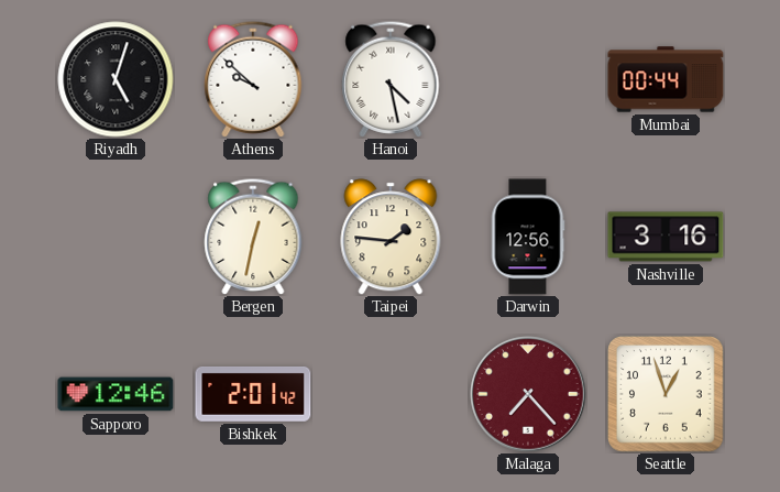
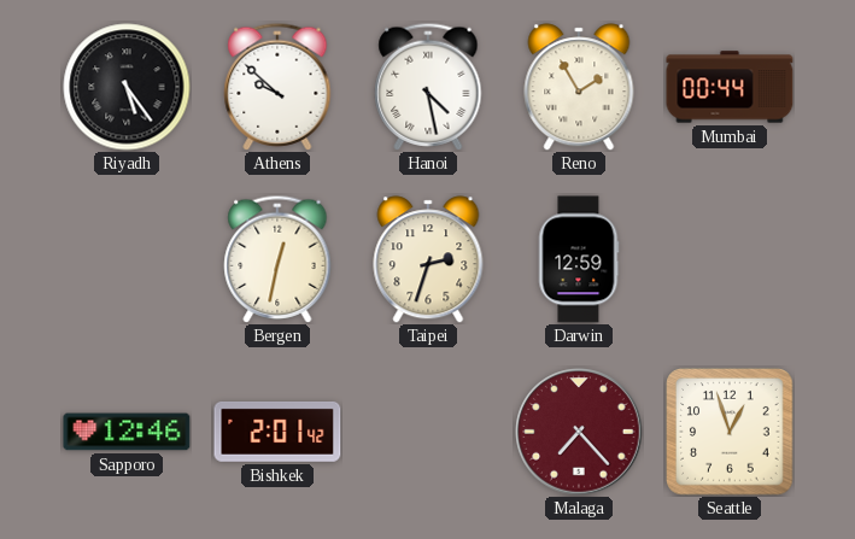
Riyadh: 5:03 -> 5:24
Reno: none -> 1:55
Taipei: 1:46 -> 2:33
Darwin: 12:56 -> 12:59
Nashville: 3:16 -> none
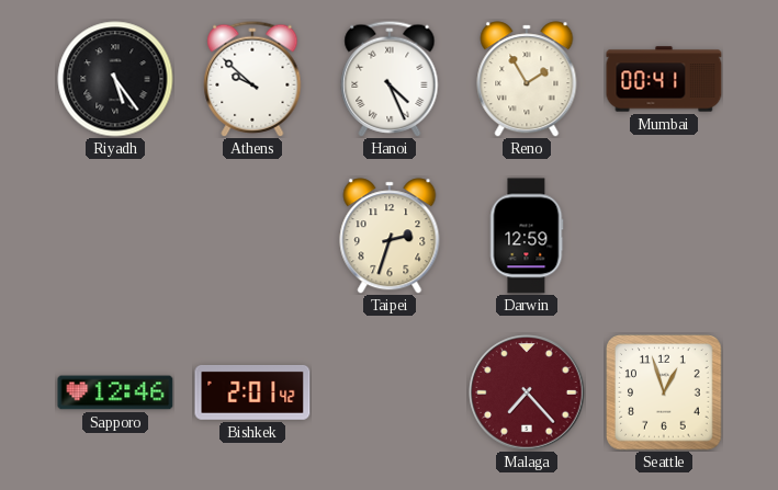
Hanoi: 4:28 -> 4:26
Mumbai: 00:44 -> 00:41
Bergen: 12:32 -> none
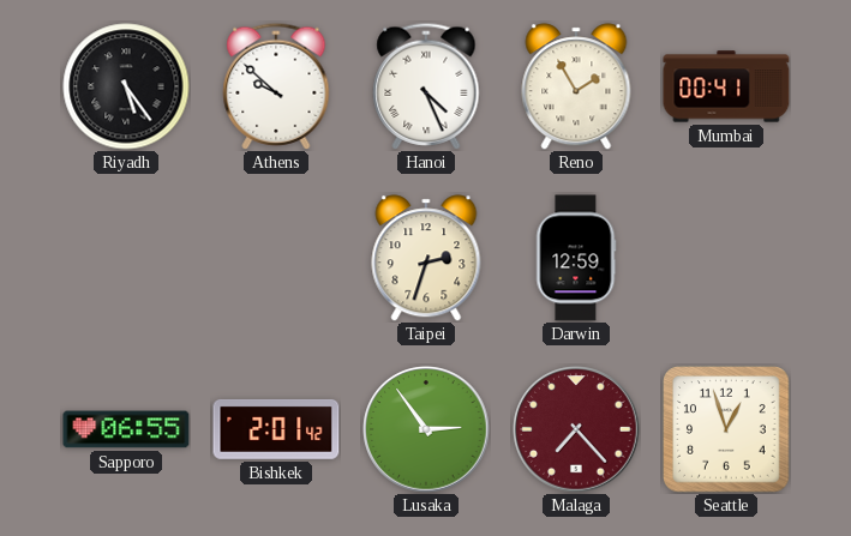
Sapporo: 12:46 -> 06:55
Lusaka: none -> 2:54
